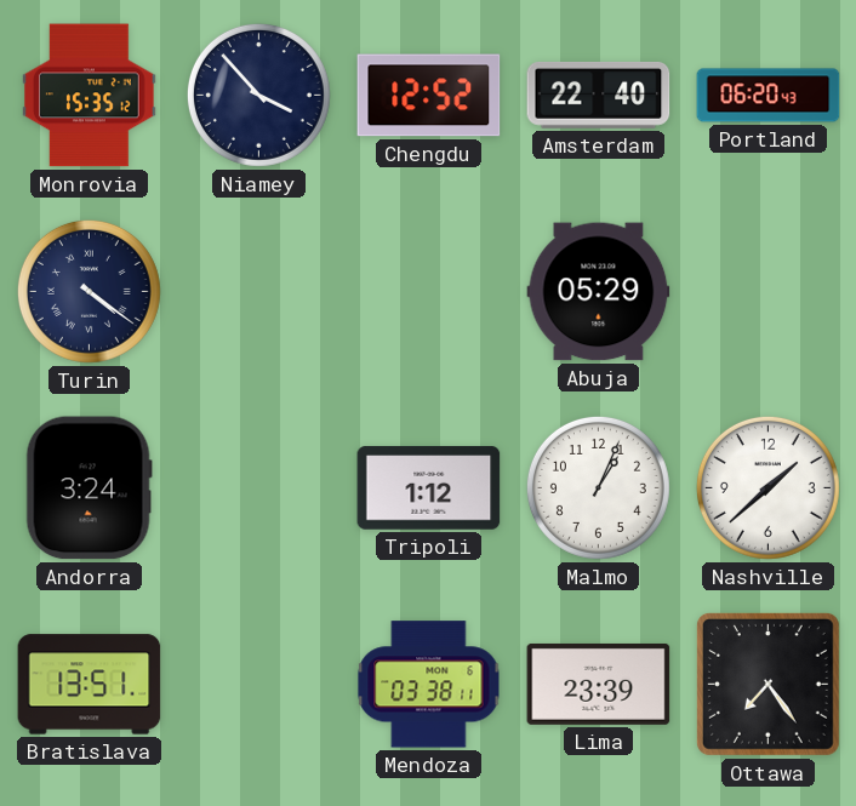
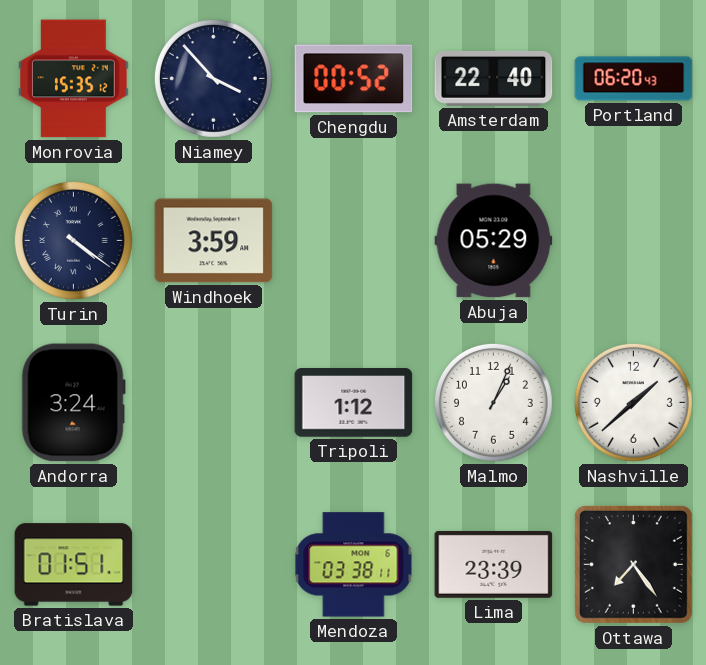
Chengdu: 12:52 -> 00:52
Windhoek: none -> 3:59
Bratislava: 13:51 -> 01:51
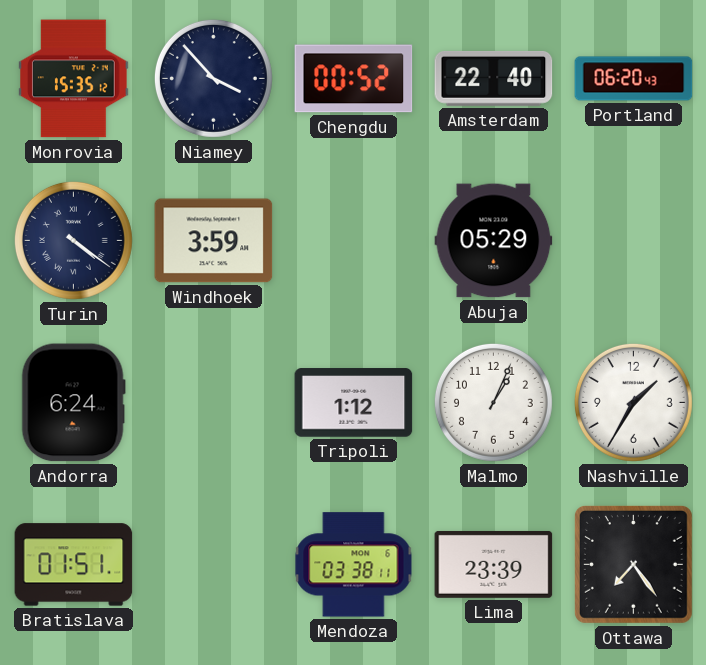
Andorra: 3:24 -> 6:24
Nashville: 1:38 -> 1:35
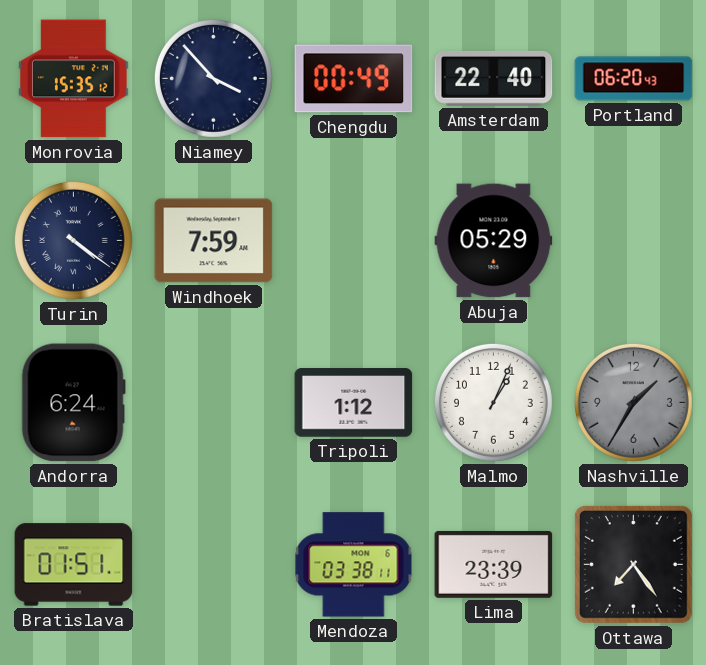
Chengdu: 00:52 -> 00:49
Windhoek: 3:59 -> 7:59
Nashville dial: white -> grey
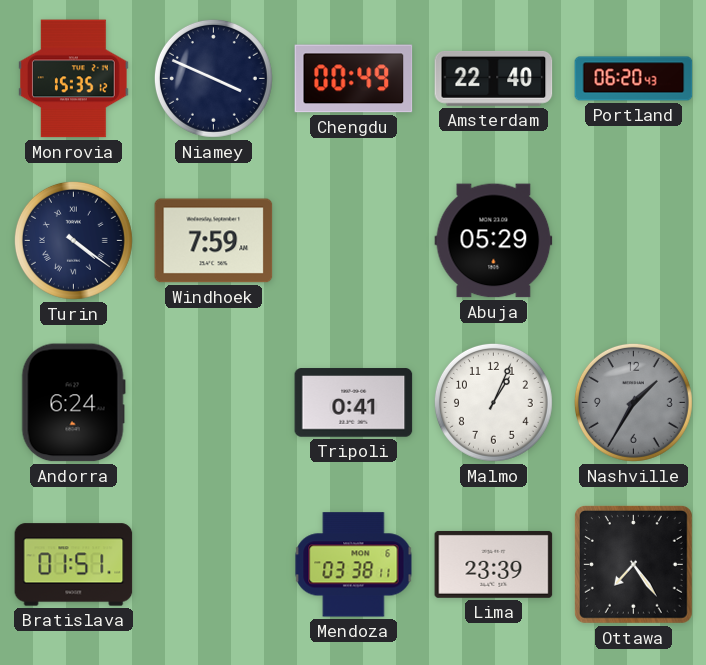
Niamey: 3:53 -> 3:49
Tripoli: 1:12 -> 0:41
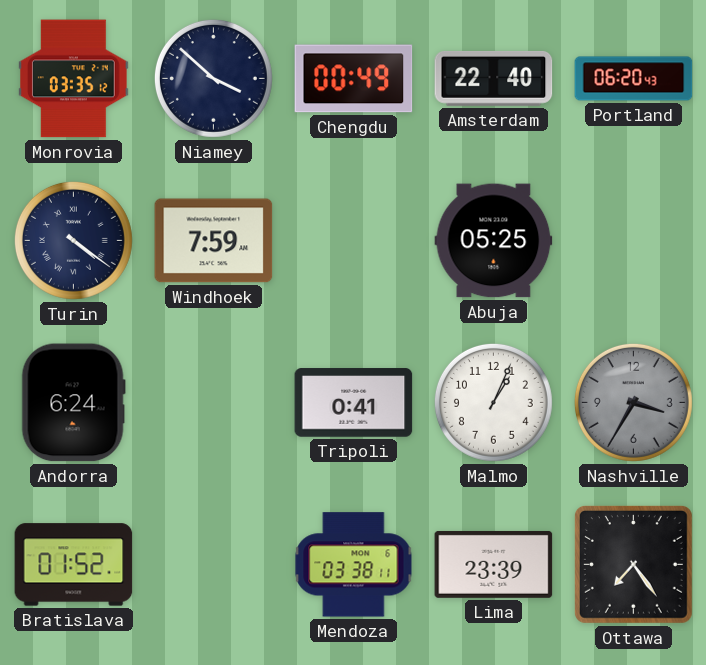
Monrovia: 15:35 -> 03:35
Niamey: 3:49 -> 3:52
Abuja: 05:29 -> 05:25
Nashville: 1:35 -> 3:35
Bratislava: 01:51 -> 01:52
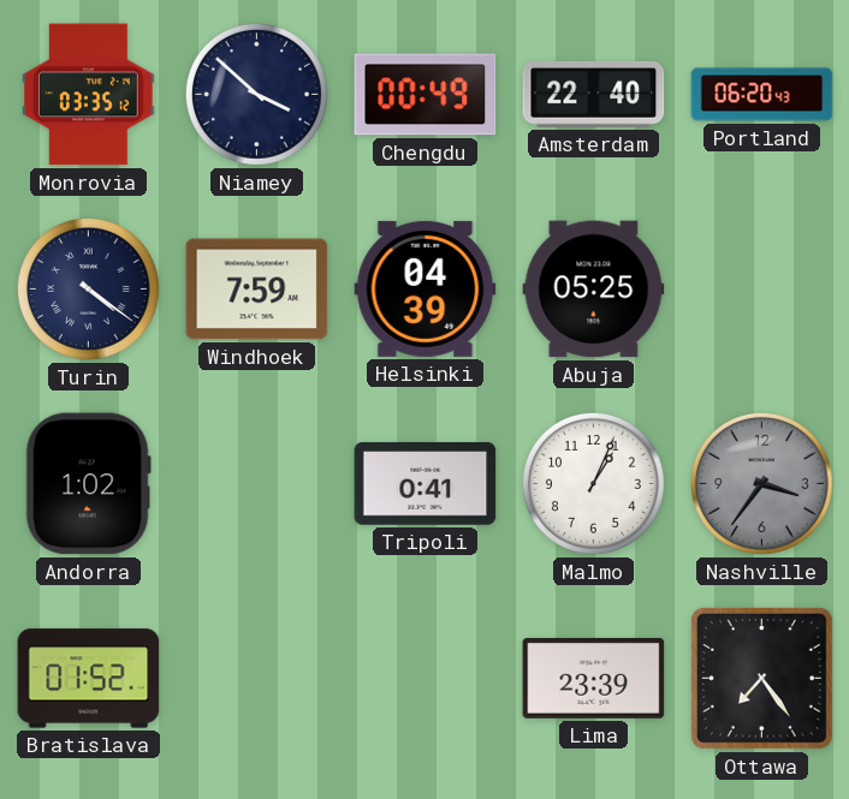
Helsinki: none -> 04:39
Andorra: 6:24 -> 1:02
Nashville: 3:35 -> 3:36
Mendoza: 03:38 -> none
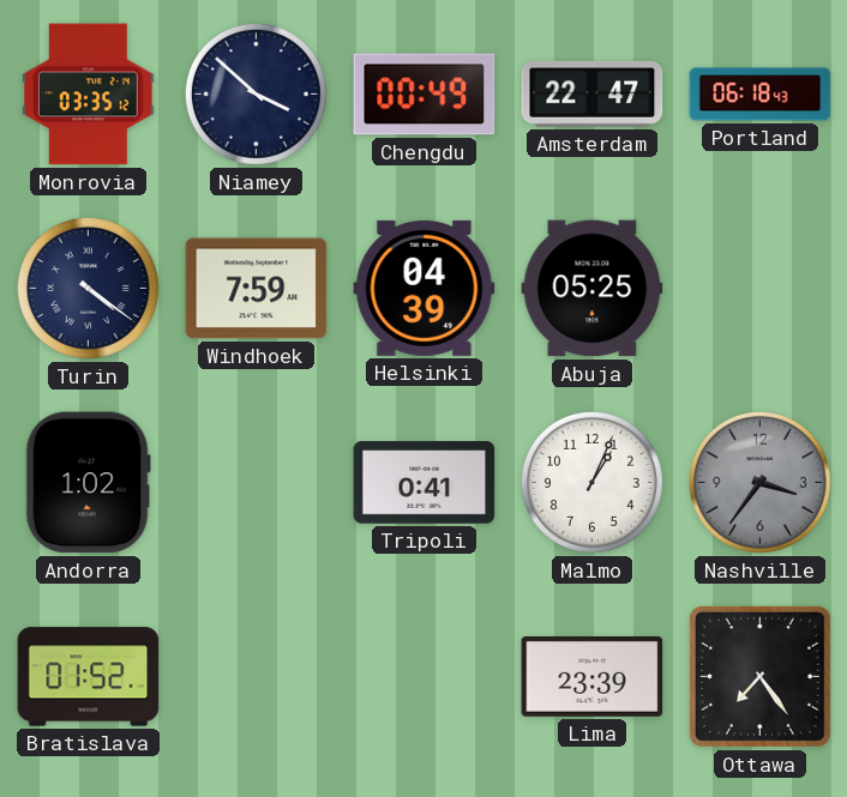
Amsterdam: 22:40 -> 22:47
Portland: 06:20 -> 06:18
